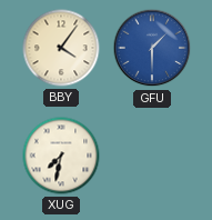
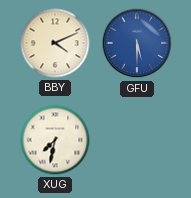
BBY: 4:06 -> 4:11
GFU: 1:30 -> 5:30
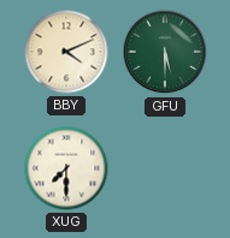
GFU dial: blue -> green
XUG: 7:32 -> 7:30
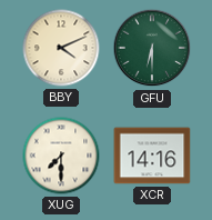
GFU: 5:30 -> 6:30
XCR: none -> 14:16
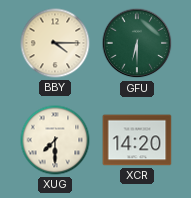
BBY: 4:11 -> 4:15
XCR: 14:16 -> 14:20
